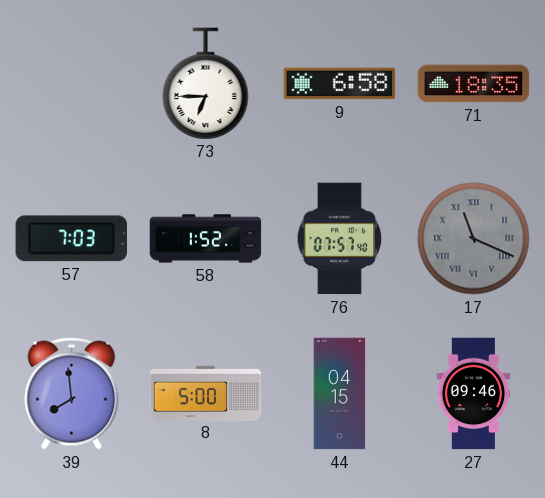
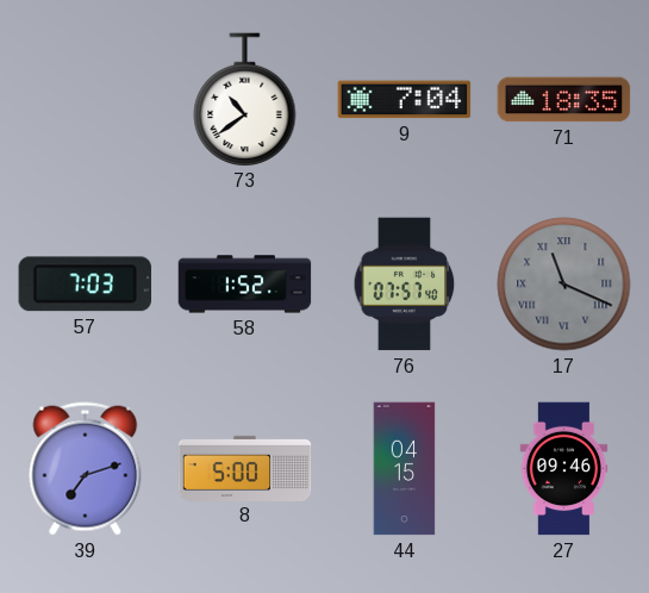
73: 6:45 -> 10:39
9: 6:58 -> 7:04
39: 7:59 -> 7:12
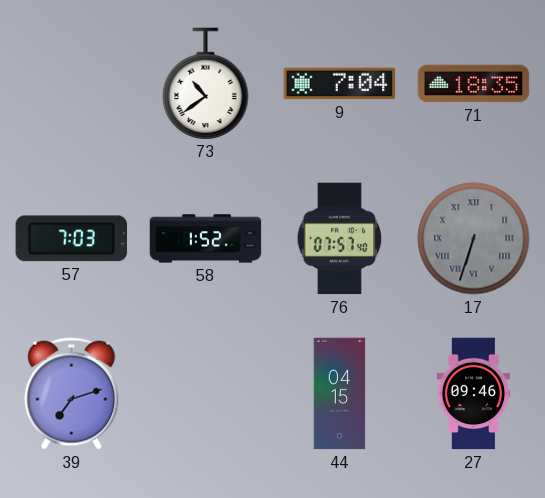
17: 11:19 -> 6:33
8: 5:00 -> none
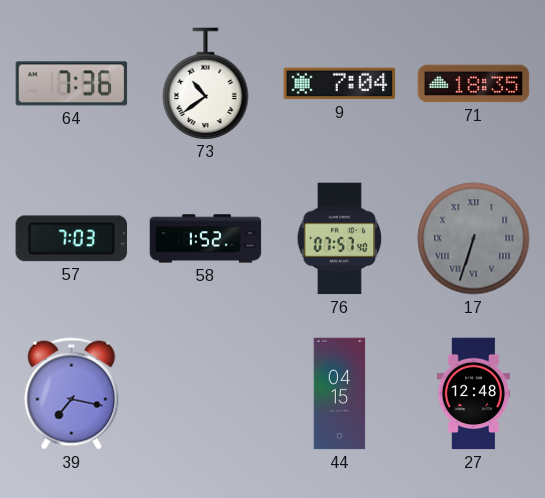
64: none -> 7:36
39: 7:12 -> 7:17
27: 09:46 -> 12:48
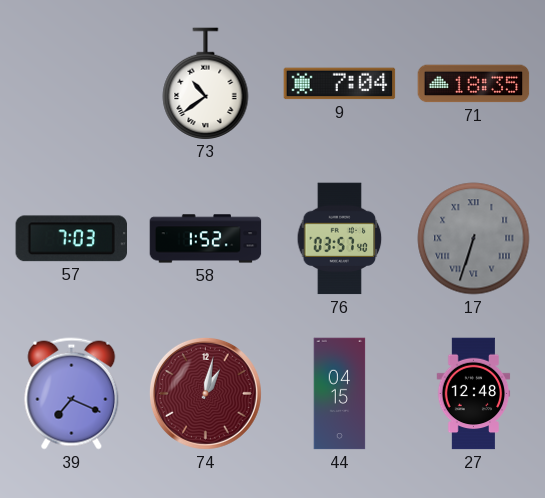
64: 7:36 -> none
76: 07:57 -> 03:57
39: 7:17 -> 7:19
74: none -> 1:02
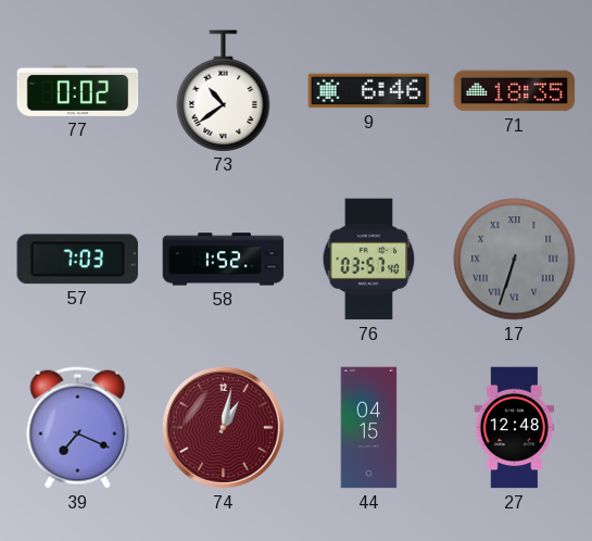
77: none -> 0:02
9: 7:04 -> 6:46
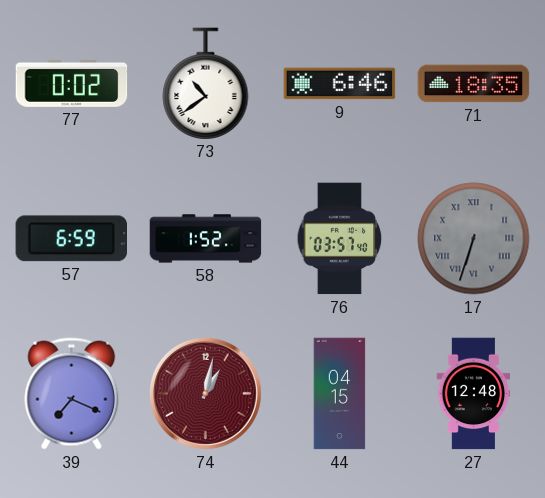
57: 7:03 -> 6:59
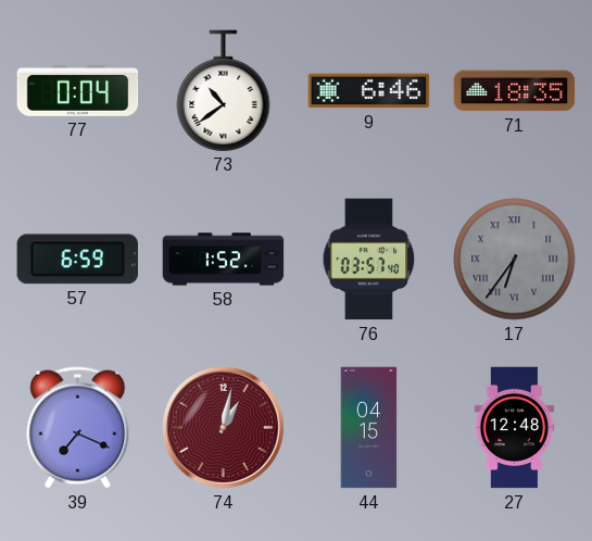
77: 0:02 -> 0:04
17: 6:33 -> 6:36
